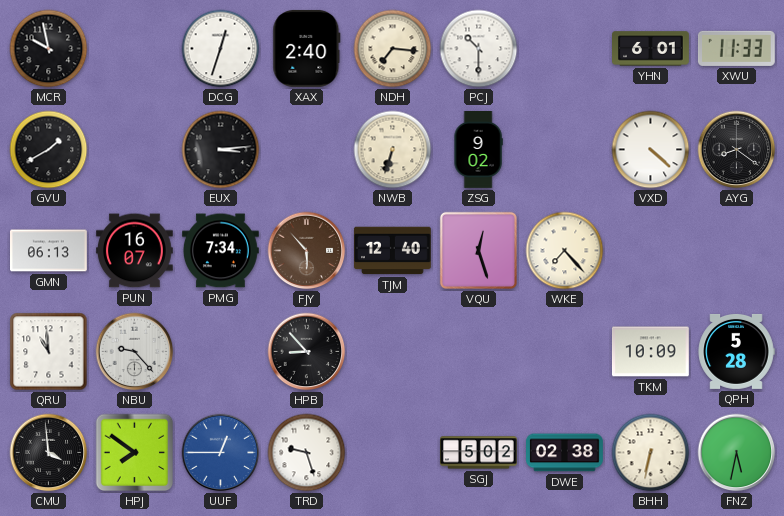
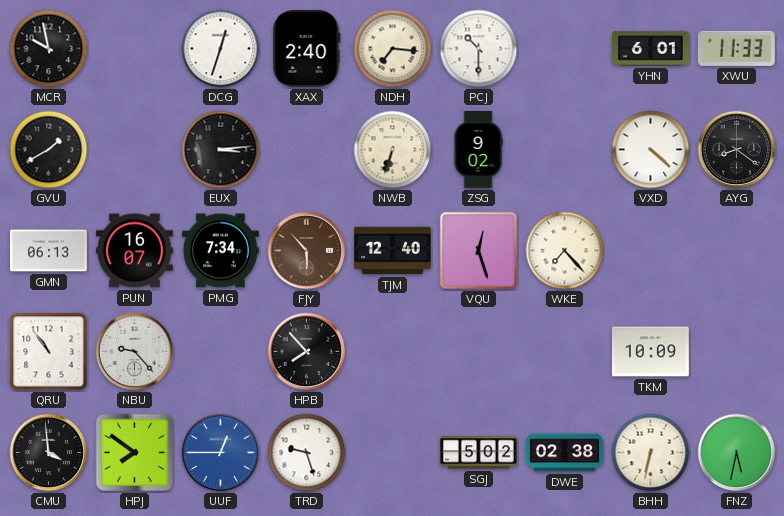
QRU: 10:59 -> 10:54
HPB: 8:53 -> 7:53
QPH: 5:28 -> none
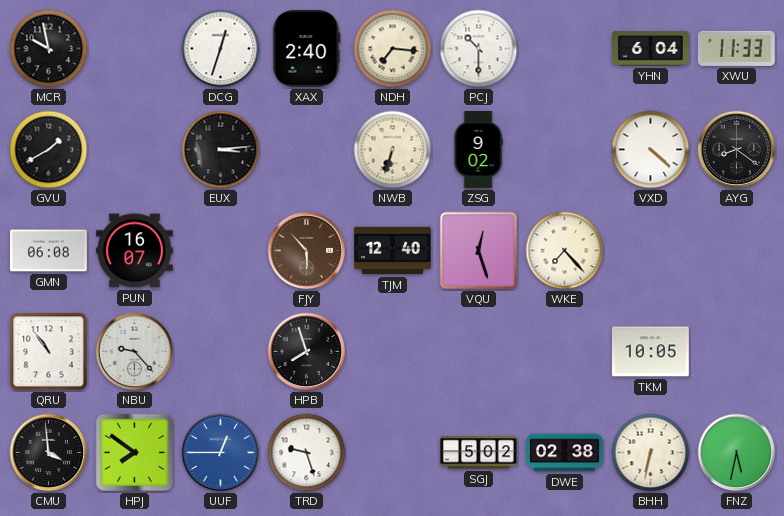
YHN: 6:01 -> 6:04
GMN: 06:13 -> 06:08
PMG: 7:34 -> none
HPB: 7:53 -> 7:57
TKM: 10:09 -> 10:05
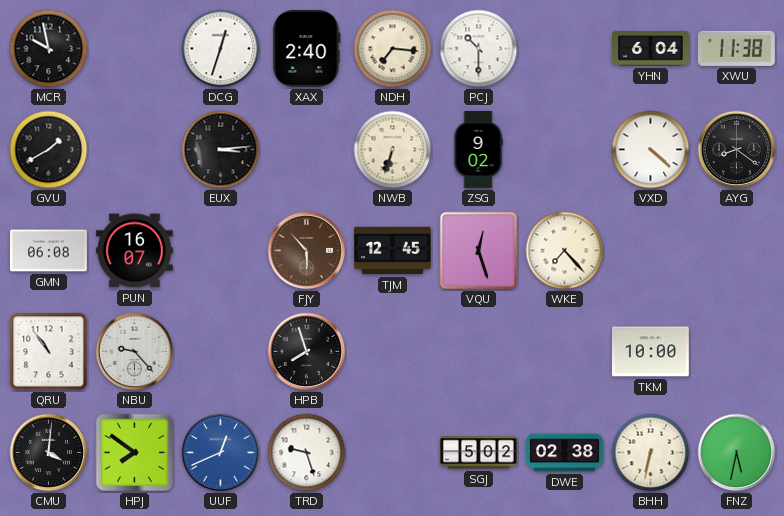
XWU: 11:33 -> 11:38
TJM: 12:40 -> 12:45
TKM: 10:05 -> 10:00
CMU: 3:59 -> 4:01
UUF: 12:45 -> 12:41
